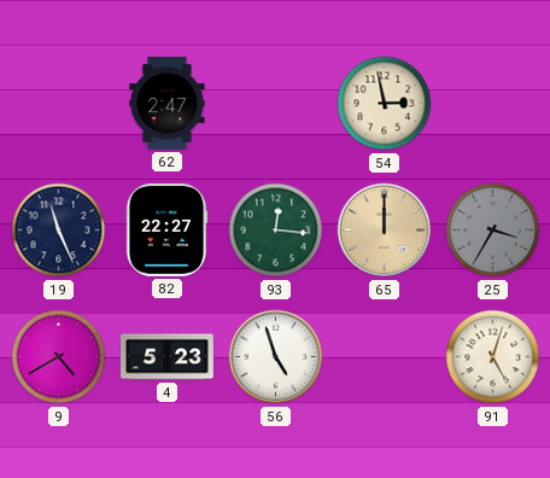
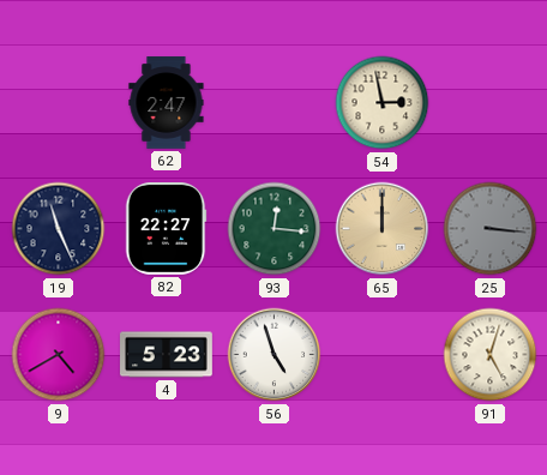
25: 3:35 -> 3:16
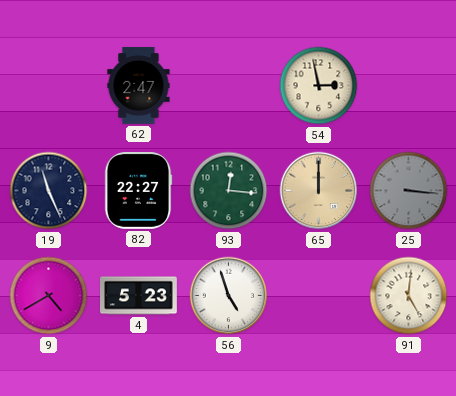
91: 5:03 -> 5:01
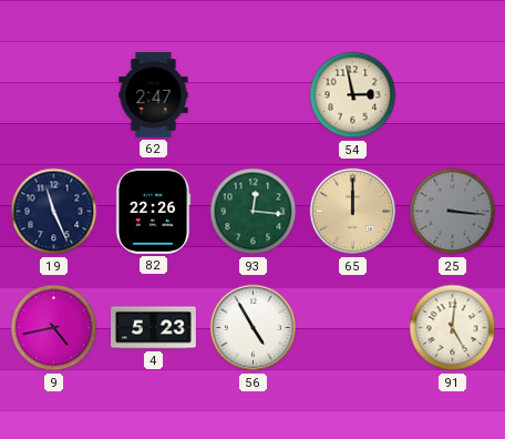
82: 22:27 -> 22:26
9: 4:40 -> 4:43
56: 4:57 -> 4:55
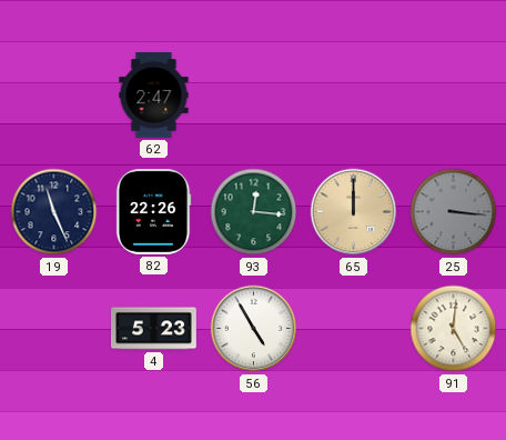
54: 2:58 -> none
9: 4:43 -> none
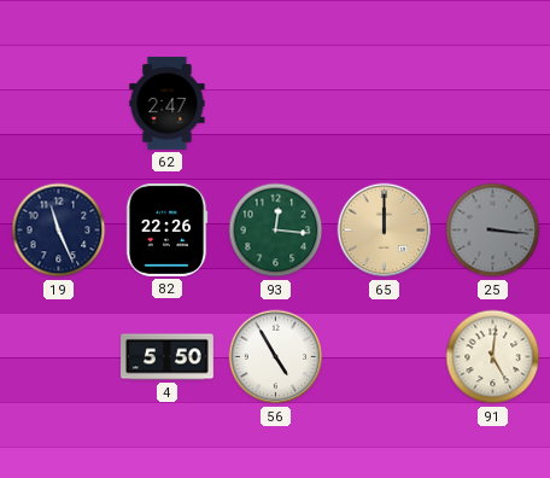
4: 5:23 -> 5:50
